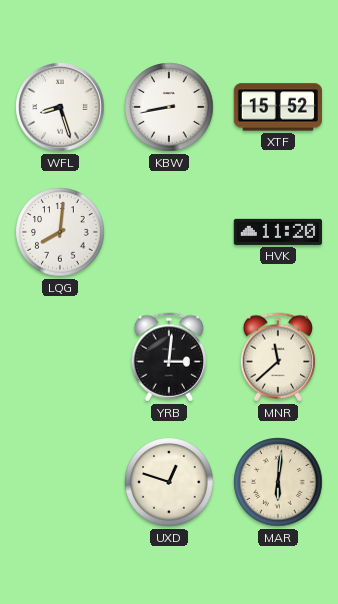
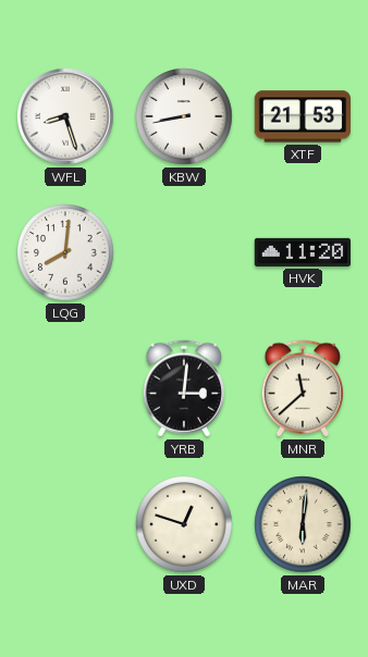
XTF: 15:52 -> 21:53
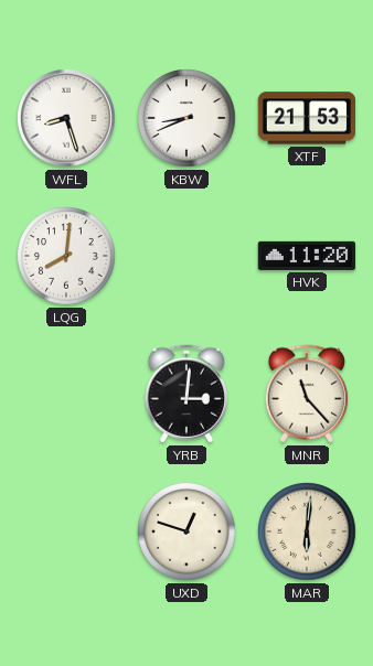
KBW: 8:43 -> 8:41
MNR: 11:38 -> 11:23
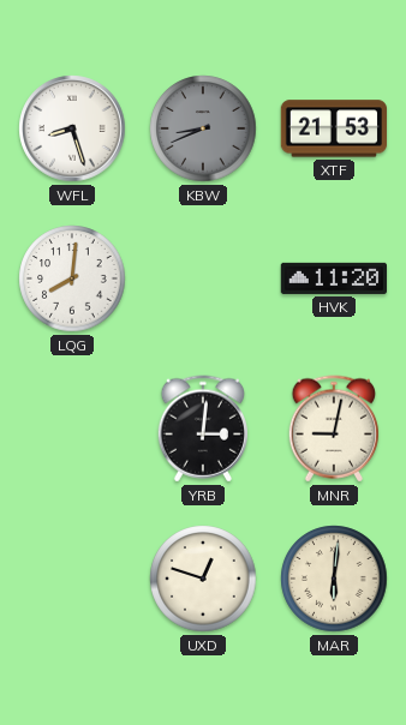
KBW dial: white -> grey
MNR: 11:23 -> 9:02
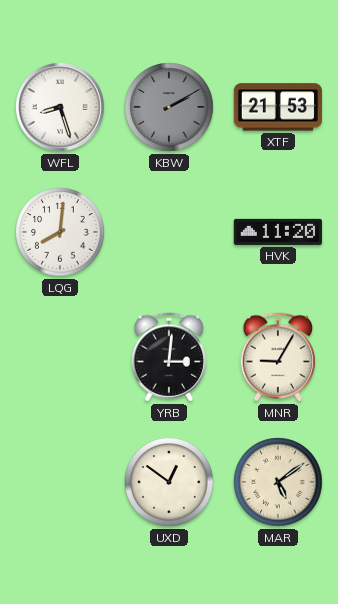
KBW: 8:41 -> 2:10
MNR: 9:02 -> 9:05
UXD: 12:48 -> 12:51
MAR: 6:01 -> 5:09
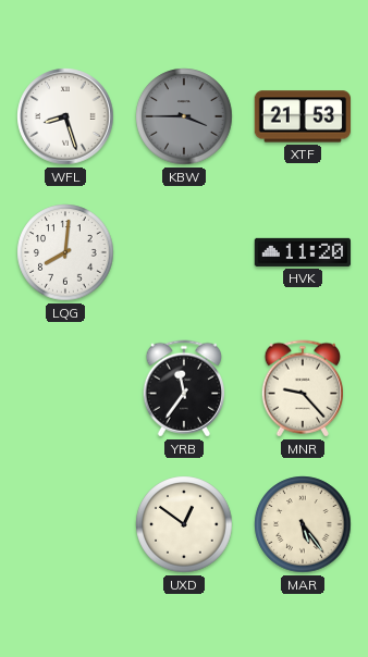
KBW: 2:10 -> 3:45
YRB: 3:01 -> 11:36
MNR: 9:05 -> 9:23
MAR: 5:09 -> 5:24
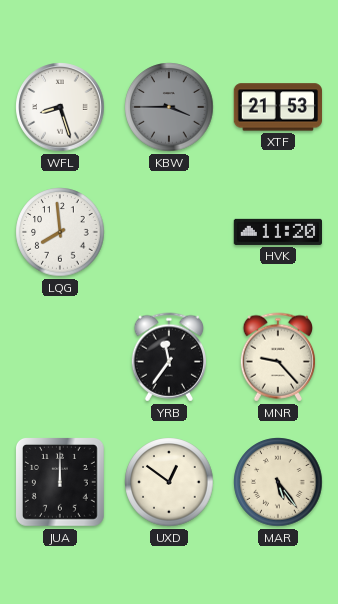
LQG: 8:01 -> 7:59
JUA: none -> 12:00
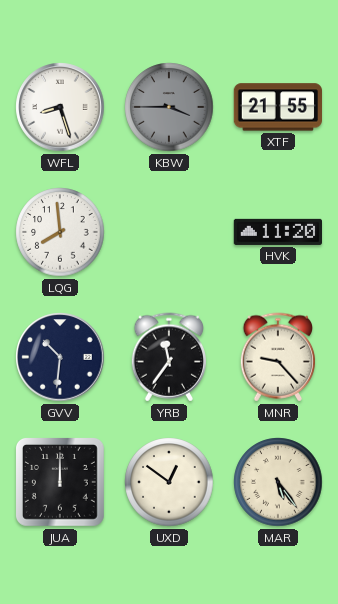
XTF: 21:53 -> 21:55
GVV: none -> 10:31
